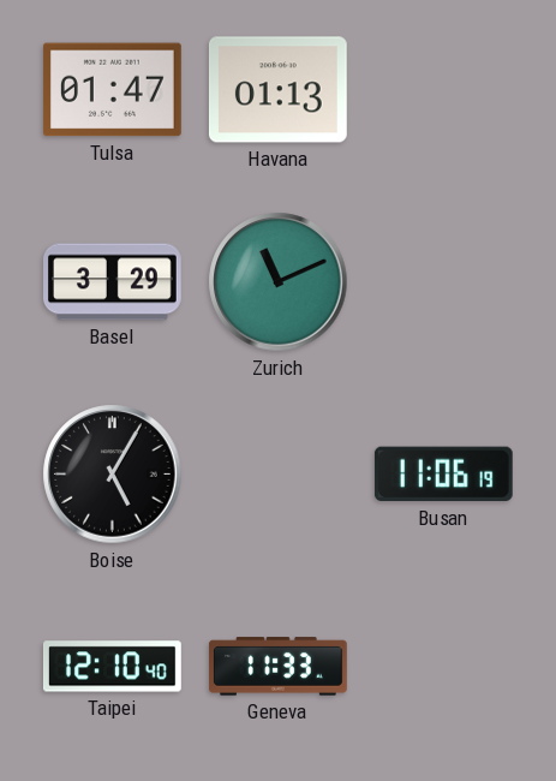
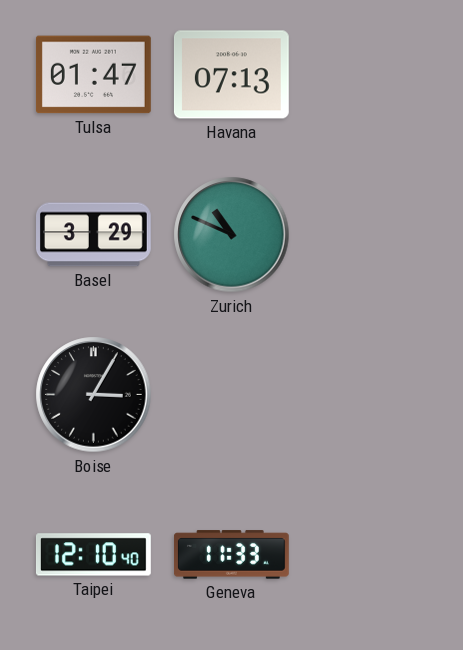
Havana: 01:13 -> 07:13
Zurich: 11:11 -> 10:49
Boise: 5:05 -> 3:05
Busan: 11:06 -> none
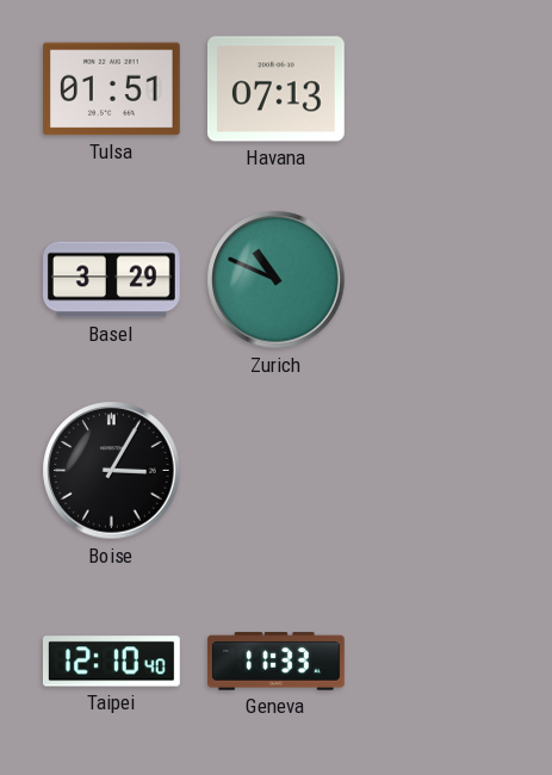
Tulsa: 01:47 -> 01:51
